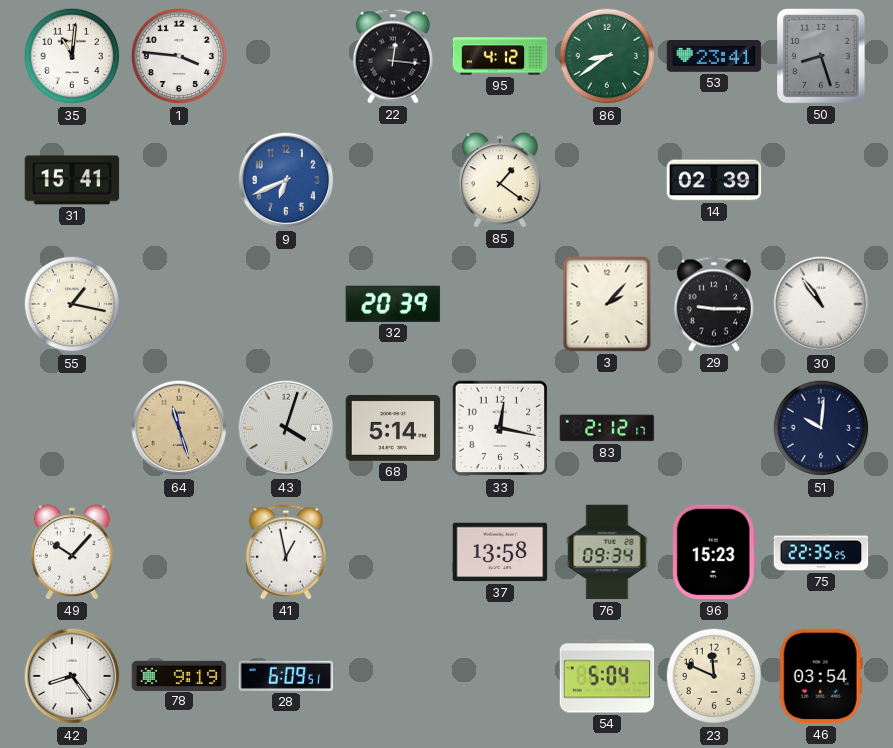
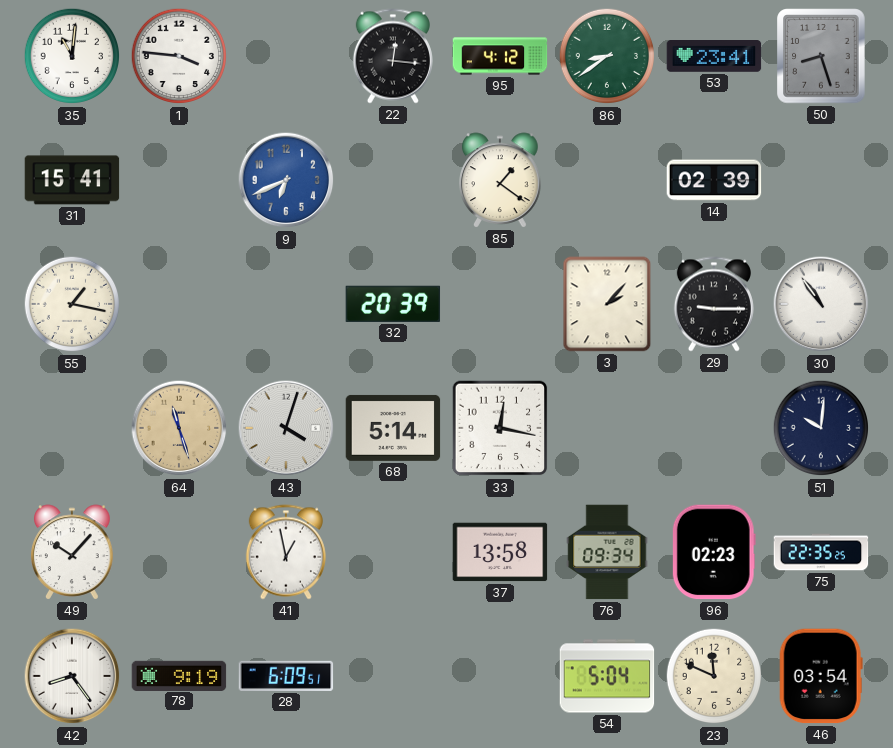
83: 2:12 -> none
96: 15:23 -> 02:23
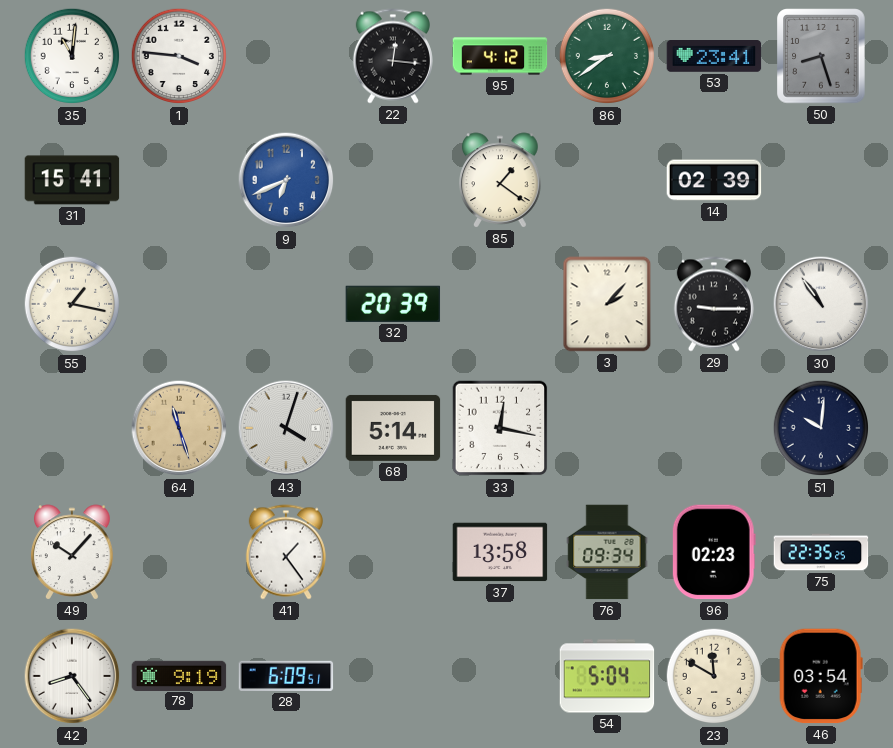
41: 12:58 -> 1:24
23: 11:49 -> 11:50
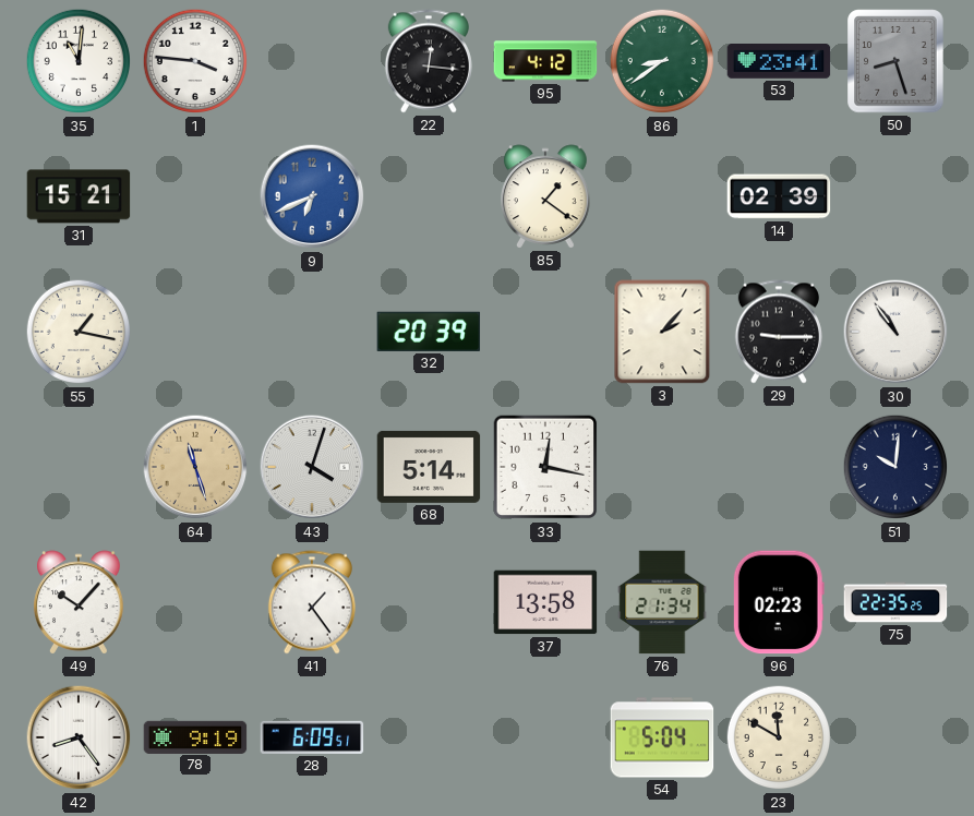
31: 15:41 -> 15:21
76: 09:34 -> 21:34
46: 03:54 -> none
